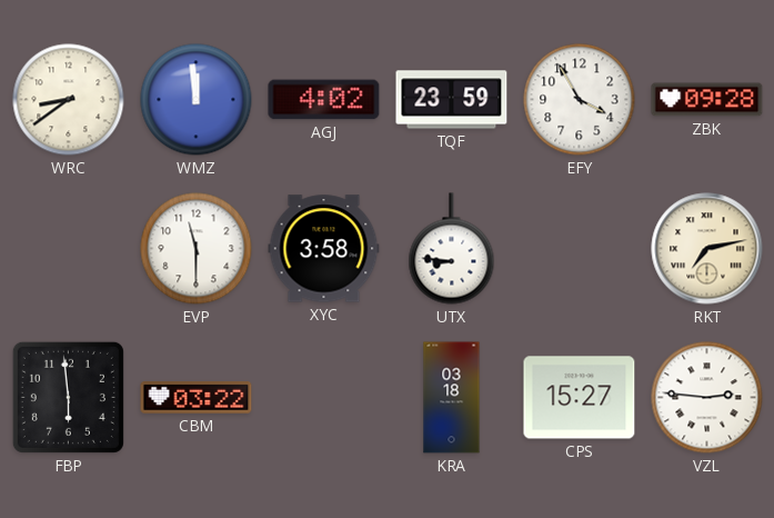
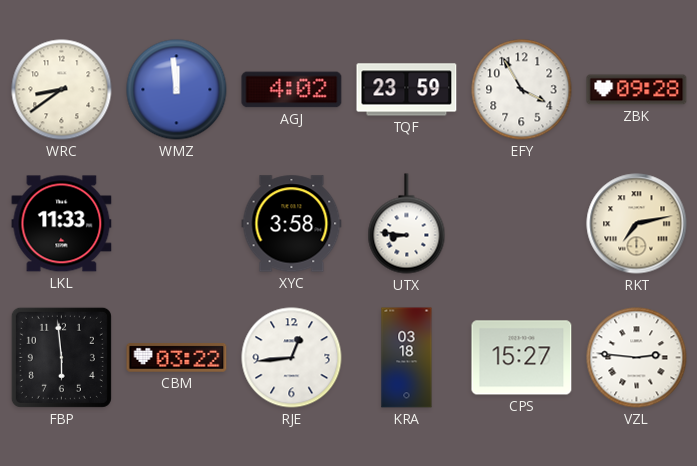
LKL: none -> 11:33
EVP: 11:30 -> none
RJE: none -> 12:44
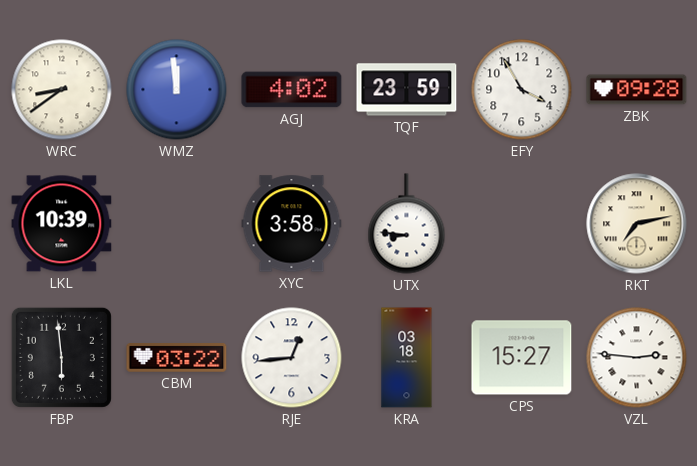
LKL: 11:33 -> 10:39
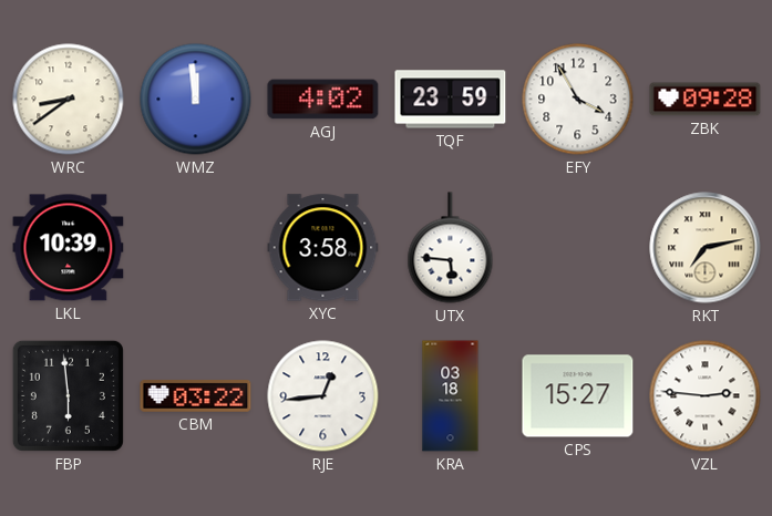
UTX: 8:46 -> 5:46
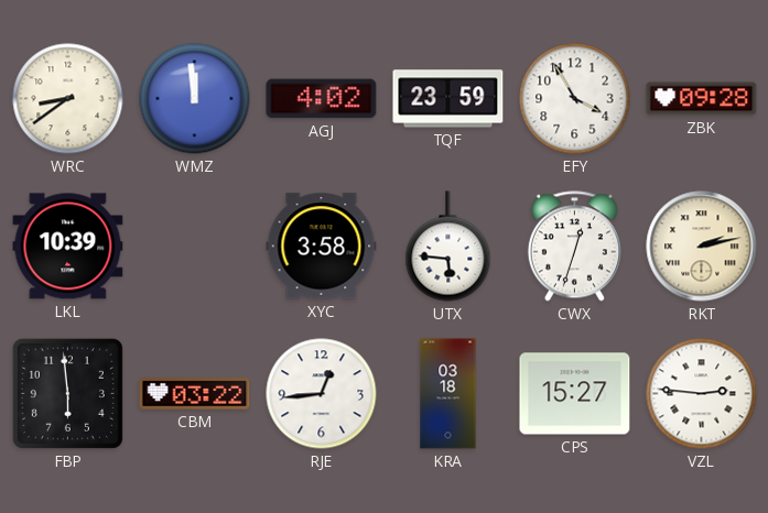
CWX: none -> 12:33
RKT: 7:13 -> 2:13
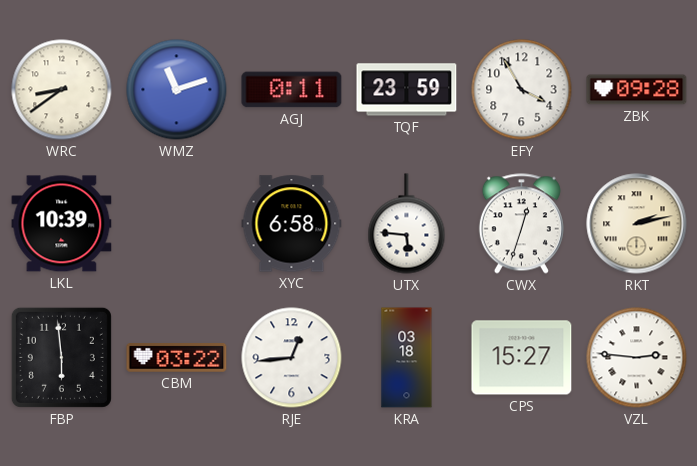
WMZ: 11:59 -> 11:12
AGJ: 4:02 -> 0:11
XYC: 3:58 -> 6:58
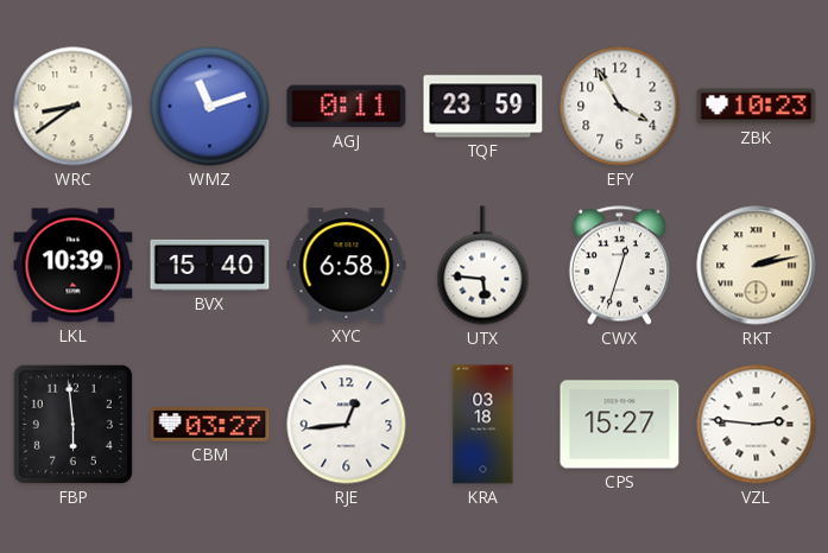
ZBK: 09:28 -> 10:23
BVX: none -> 15:40
CBM: 03:22 -> 03:27
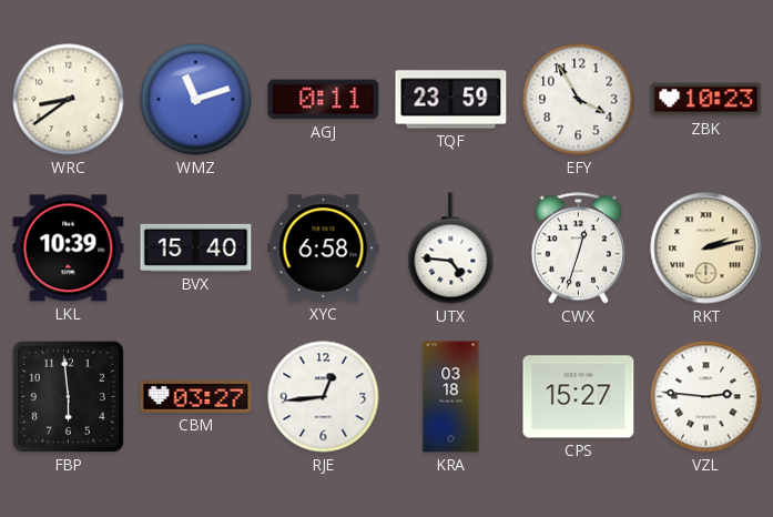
UTX: 5:46 -> 4:46
